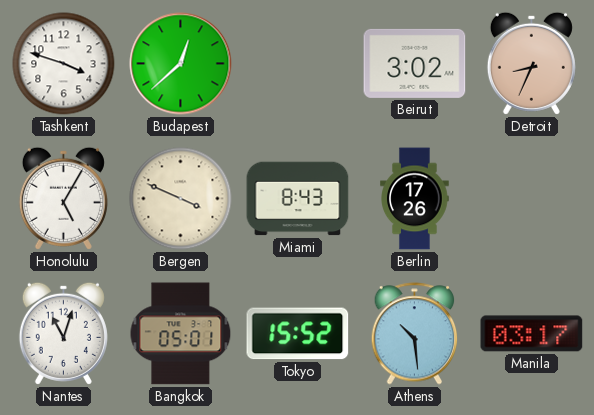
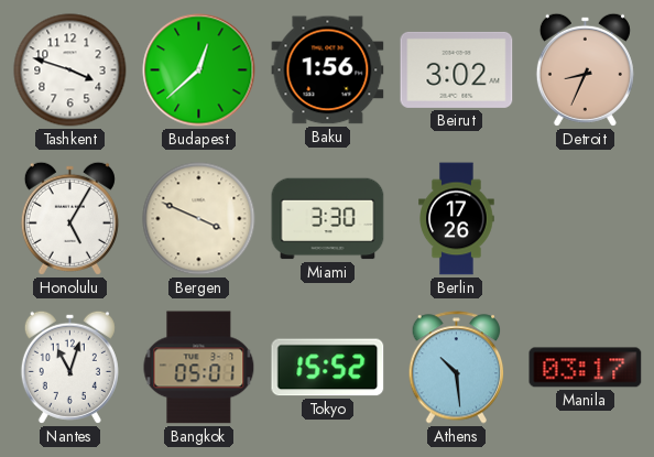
Baku: none -> 1:56
Miami: 8:43 -> 3:30
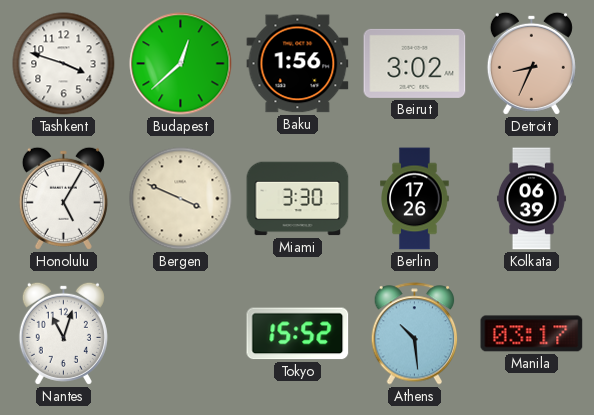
Kolkata: none -> 06:39
Bangkok: 05:01 -> none
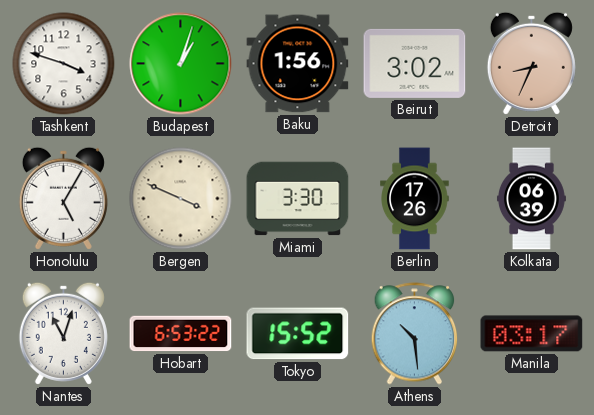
Budapest: 12:38 -> 1:03
Hobart: none -> 6:53
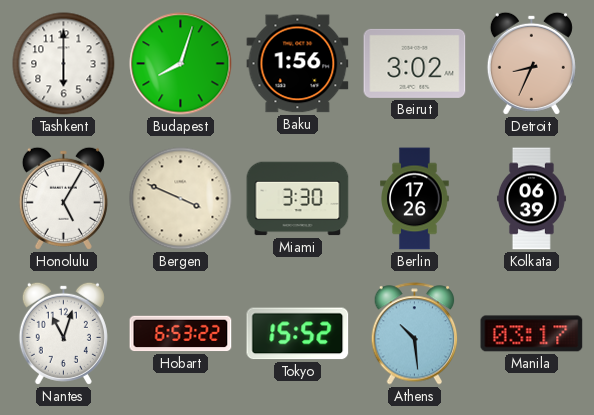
Tashkent: 3:48 -> 6:00
Budapest: 1:03 -> 8:03
